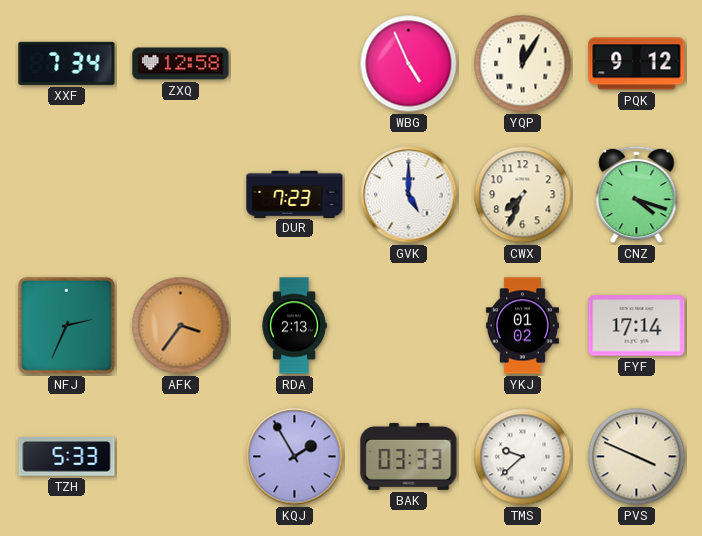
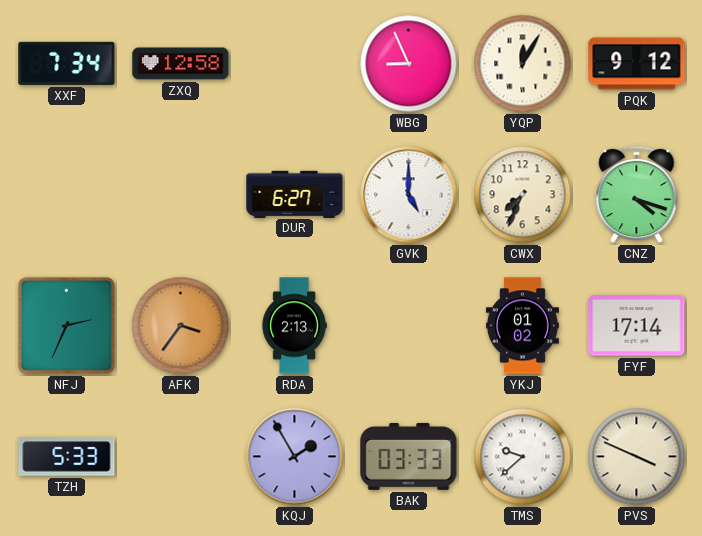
WBG: 4:56 -> 8:56
DUR: 7:23 -> 6:27
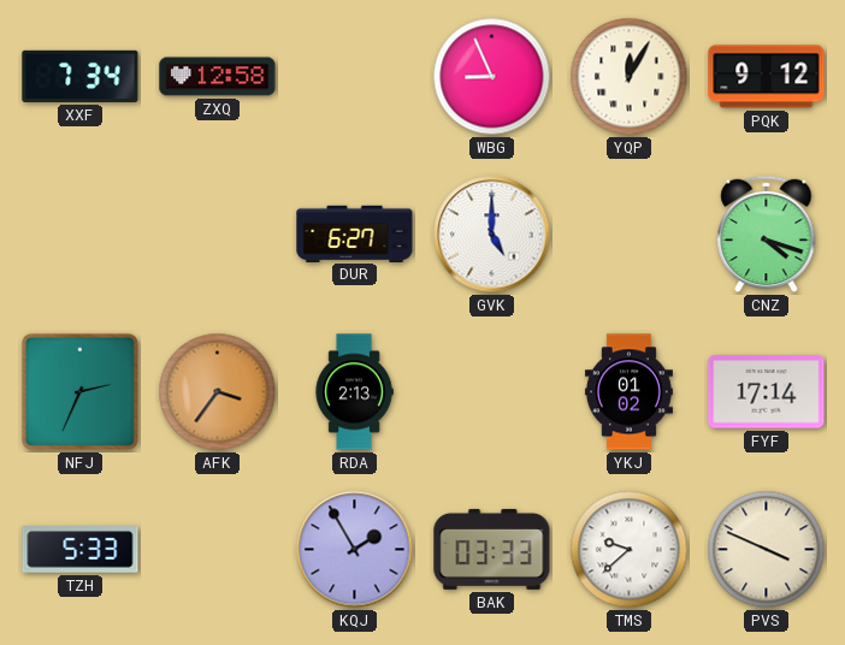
CWX: 7:34 -> none
